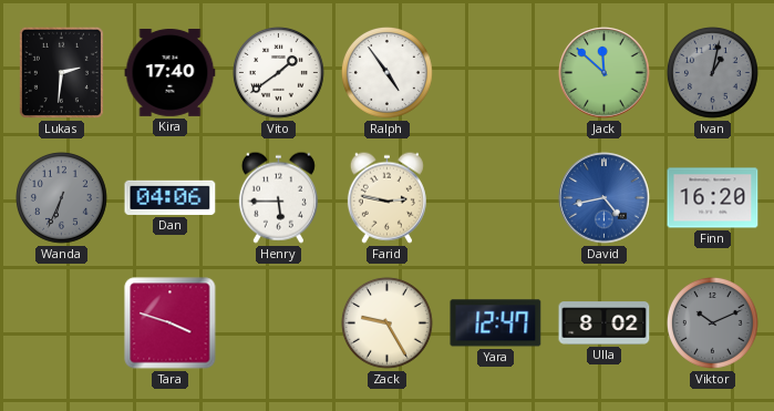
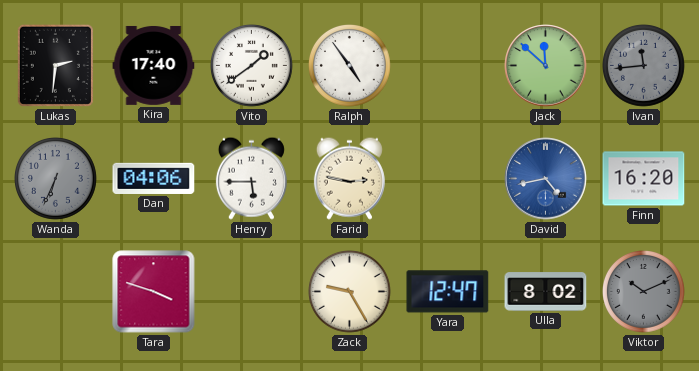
Ivan: 1:02 -> 11:44
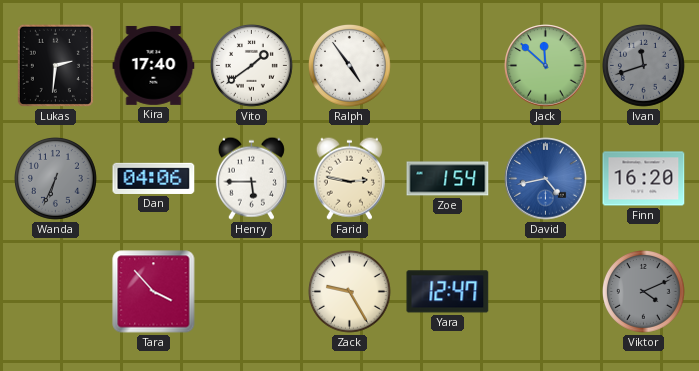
Ivan: 11:44 -> 11:42
Zoe: none -> 1:54
Tara: 3:48 -> 3:53
Ulla: 8:02 -> none
Viktor: 10:11 -> 4:11
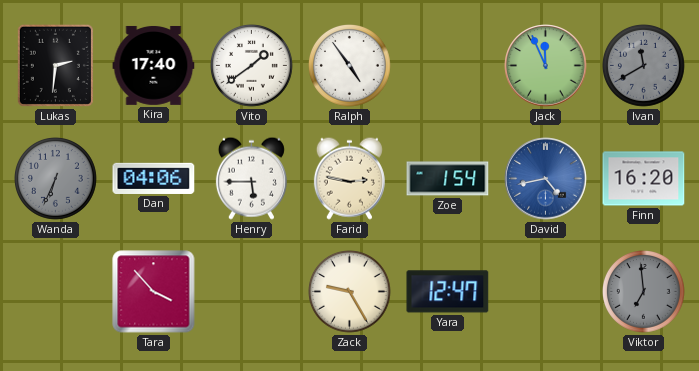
Jack: 11:52 -> 11:56
Ivan: 11:42 -> 11:40
Viktor: 4:11 -> 6:59
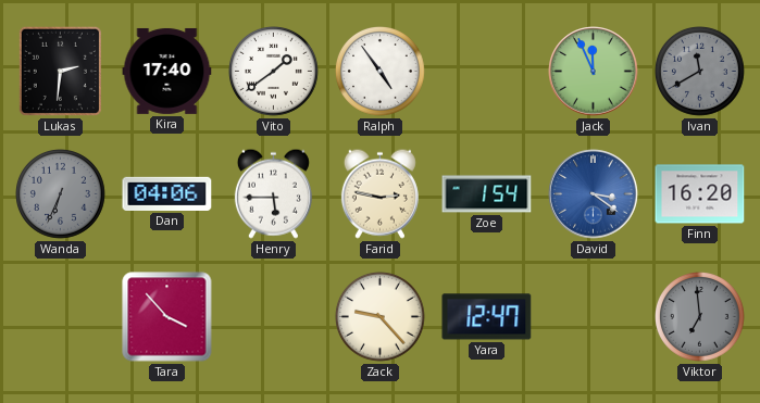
David: 4:43 -> 3:21
Zack: 9:25 -> 9:23
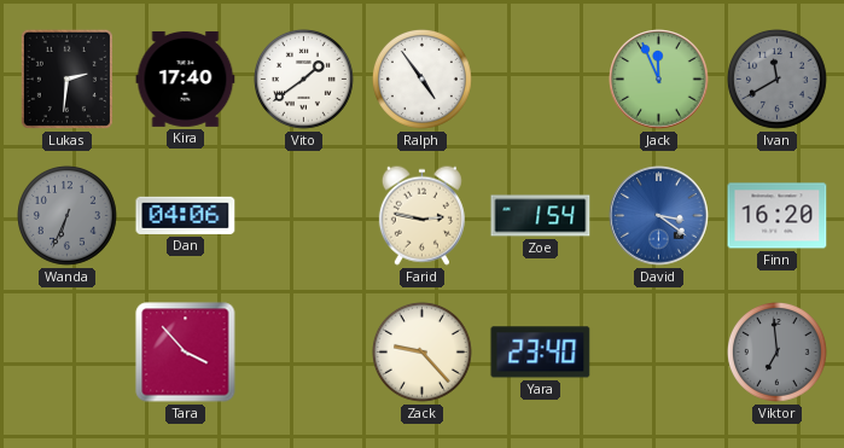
Henry: 5:45 -> none
Yara: 12:47 -> 23:40
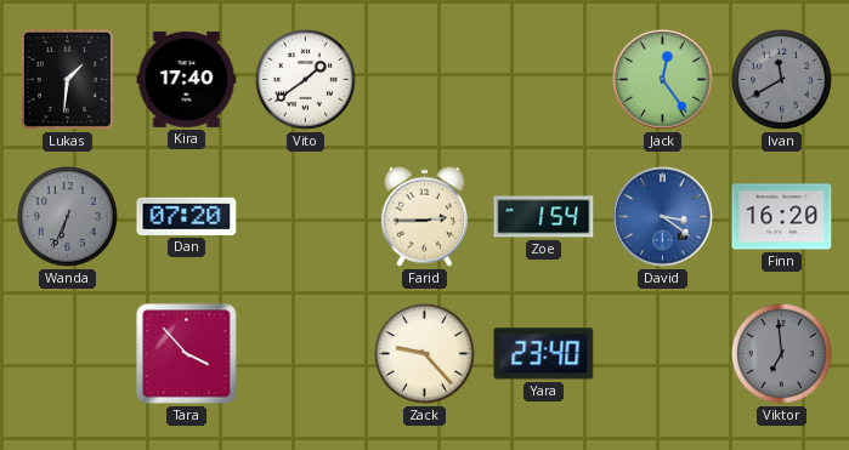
Lukas: 2:31 -> 1:31
Ralph: 4:54 -> none
Jack: 11:56 -> 12:24
Dan: 04:06 -> 07:20
Farid: 2:47 -> 2:45
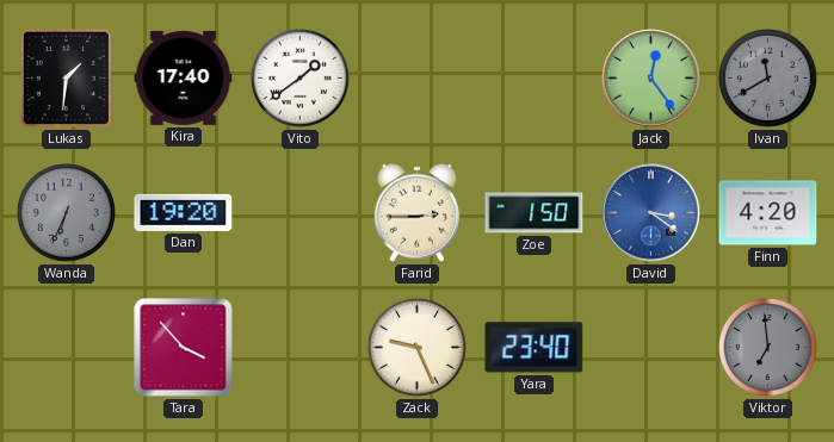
Dan: 07:20 -> 19:20
Zoe: 1:54 -> 1:50
Finn: 16:20 -> 4:20
Zack: 9:23 -> 9:26
